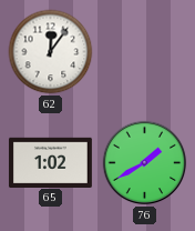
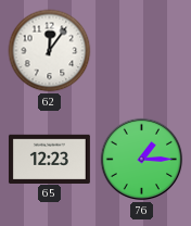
65: 1:02 -> 12:23
76: 1:40 -> 1:15
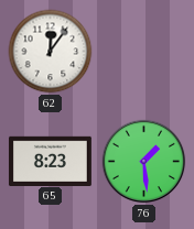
65: 12:23 -> 8:23
76: 1:15 -> 1:29
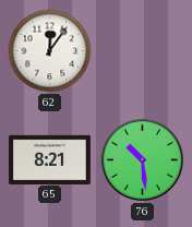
65: 8:23 -> 8:21
76: 1:29 -> 10:29
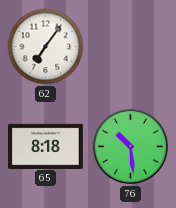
62: 12:06 -> 7:06
65: 8:21 -> 8:18
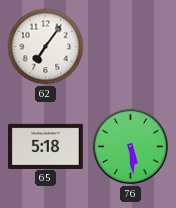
65: 8:18 -> 5:18
76: 10:29 -> 5:29
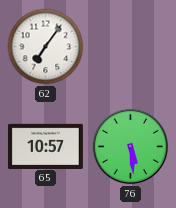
65: 5:18 -> 10:57
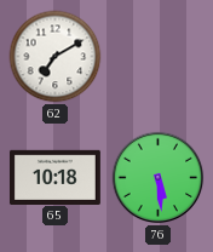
62: 7:06 -> 7:10
65: 10:57 -> 10:18
